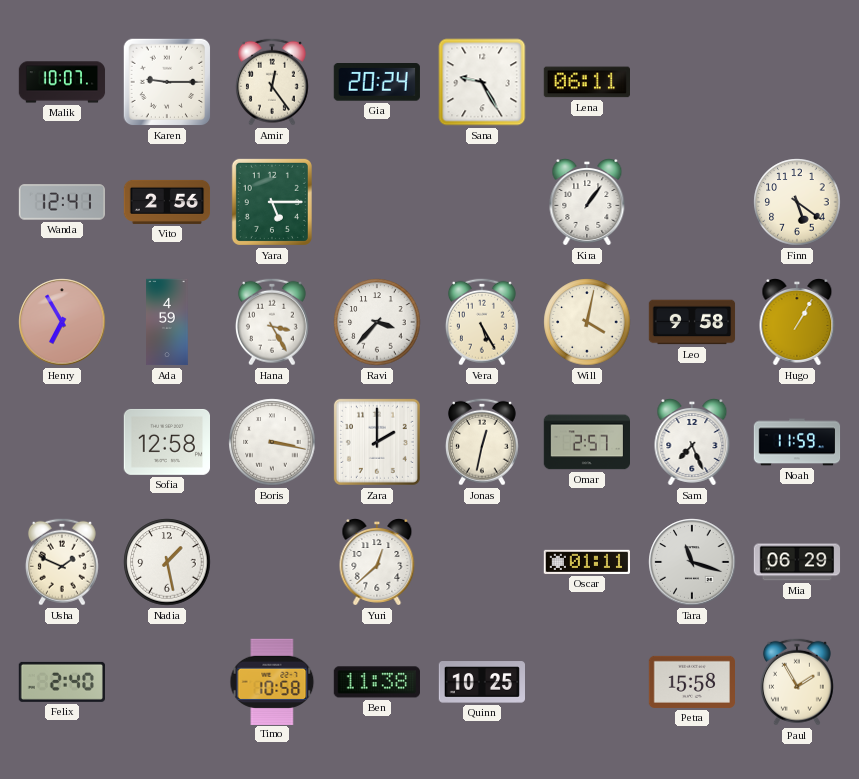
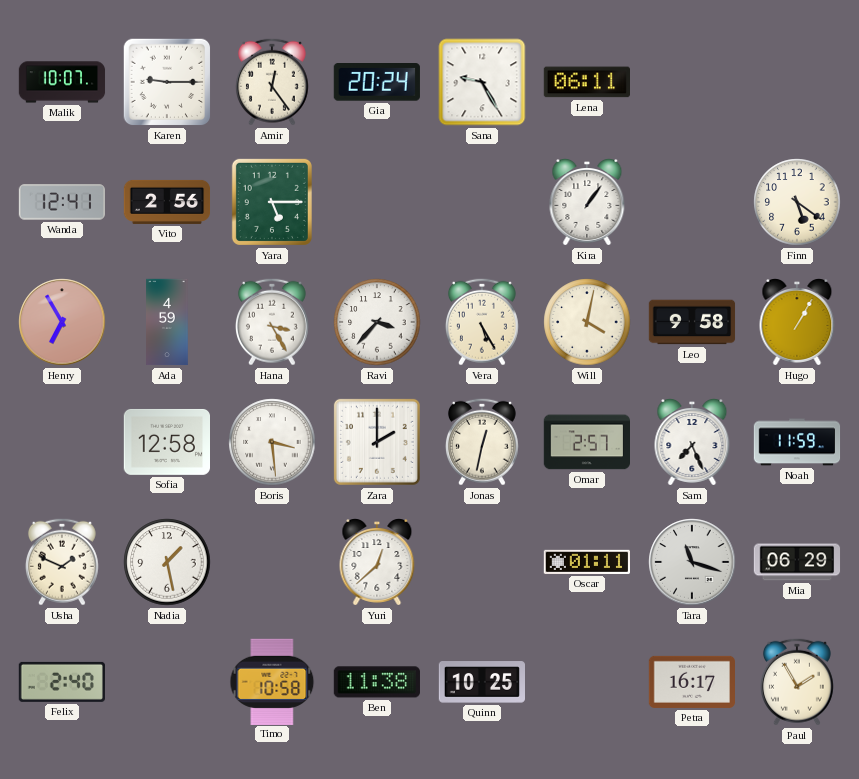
Boris: 3:17 -> 3:29
Petra: 15:58 -> 16:17
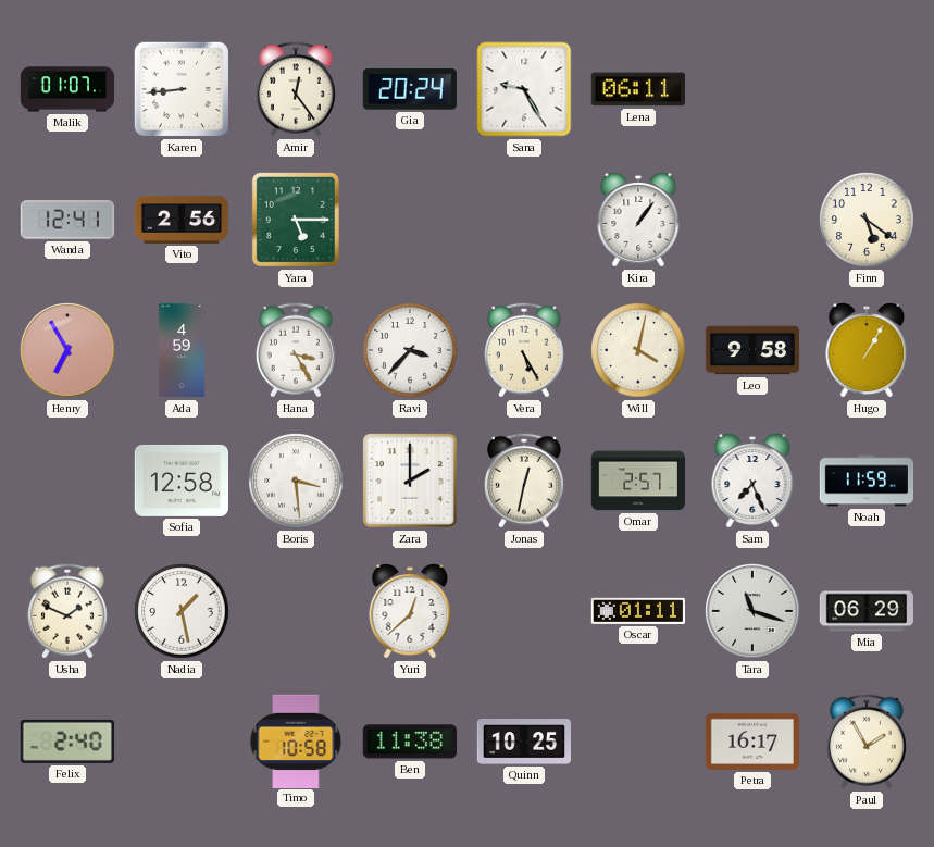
Malik: 10:07 -> 01:07
Karen: 9:15 -> 8:44
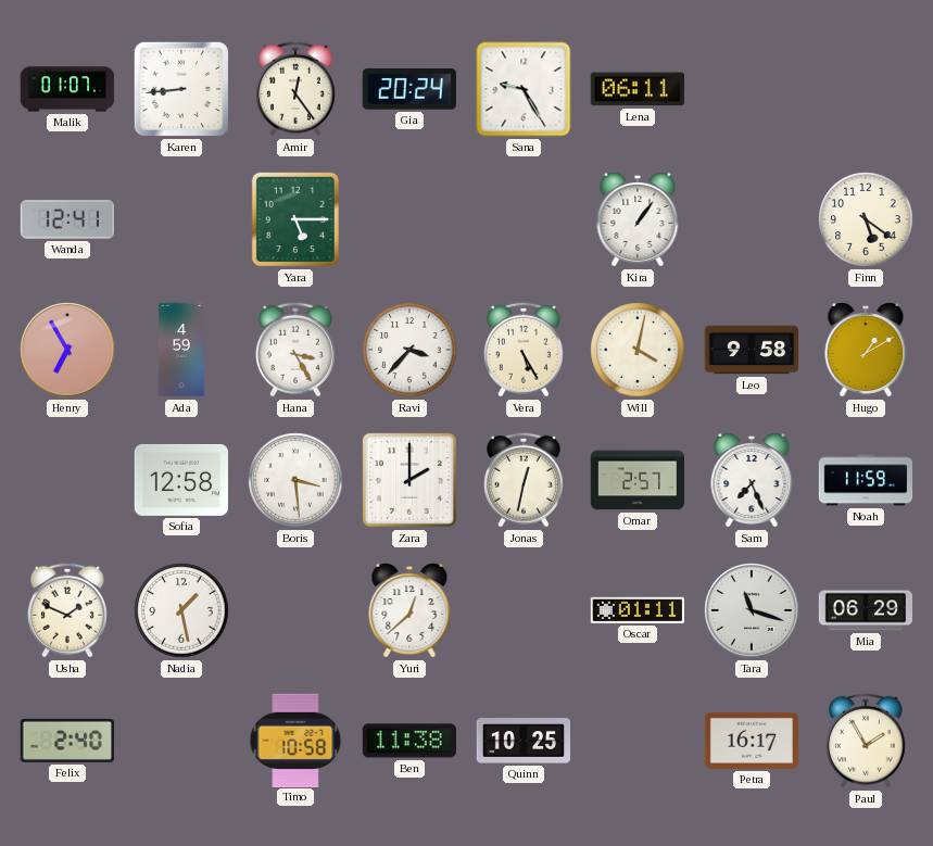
Vito: 2:56 -> none
Hugo: 1:05 -> 1:10
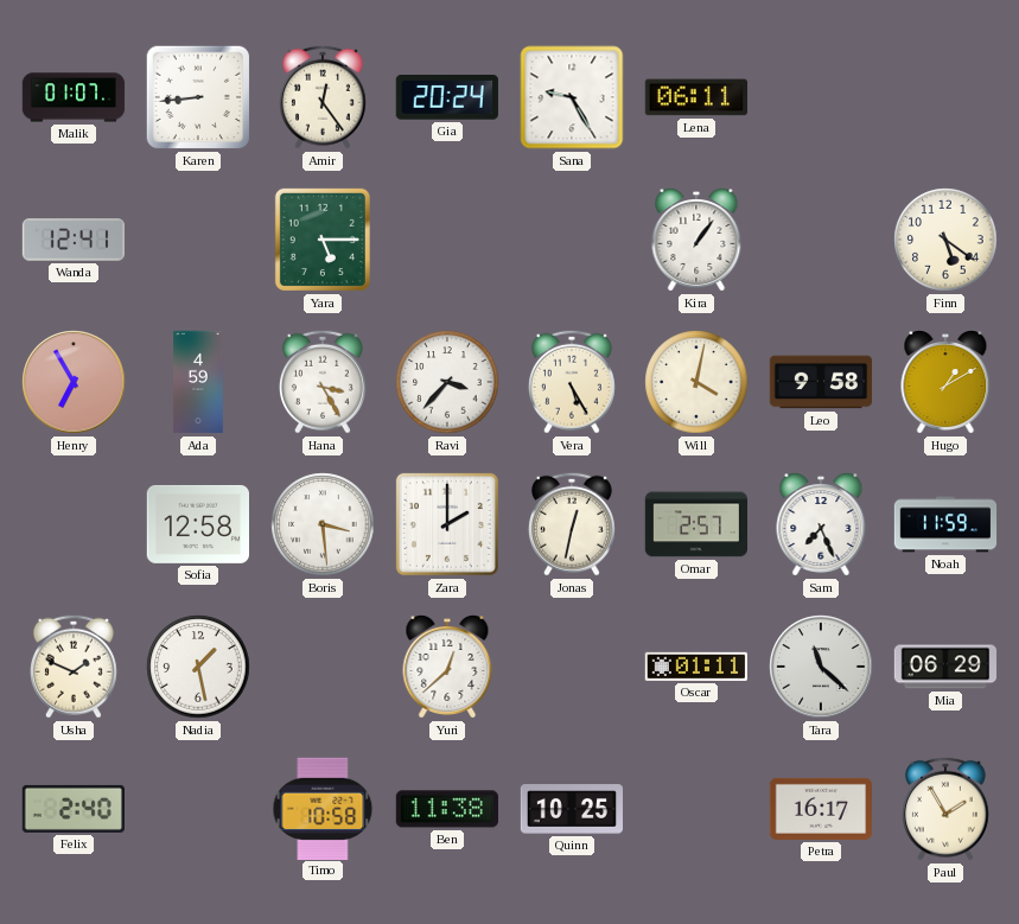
Tara: 11:18 -> 11:22
